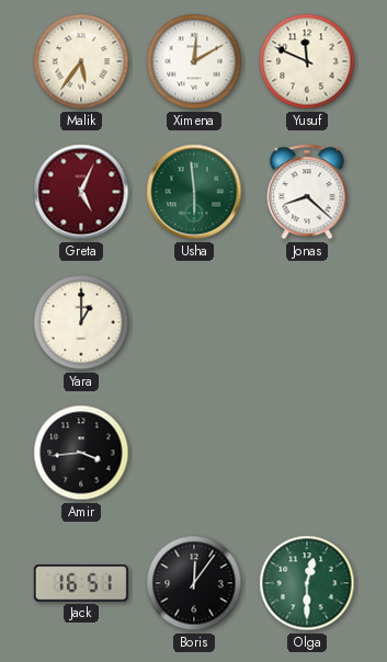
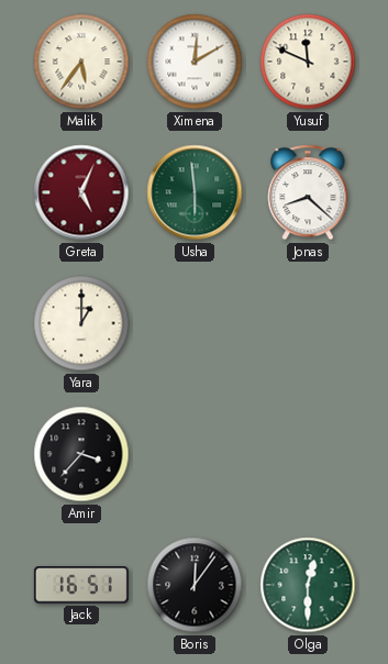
Amir: 3:44 -> 3:37
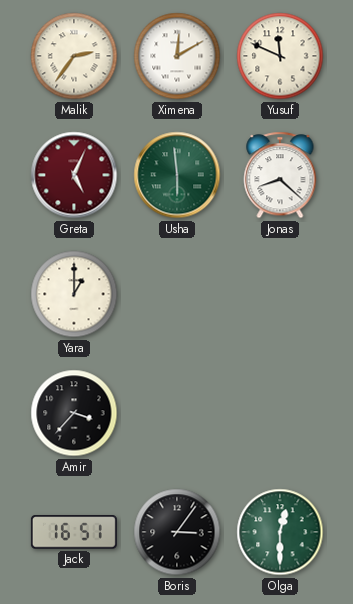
Malik: 5:36 -> 2:36
Boris: 12:06 -> 3:06
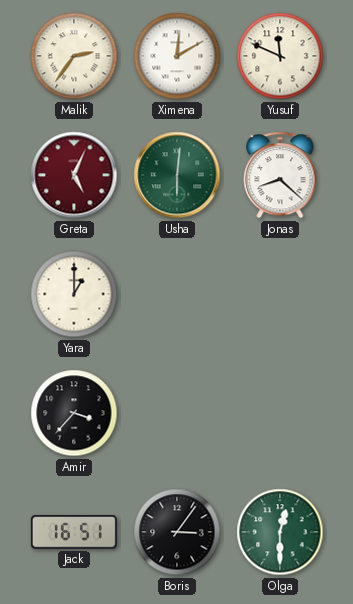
Usha: 5:59 -> 6:01
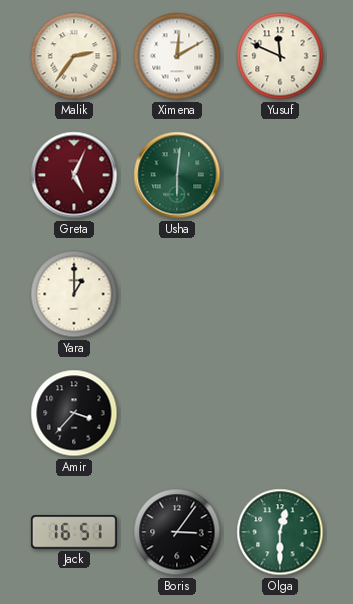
Jonas: 8:22 -> none
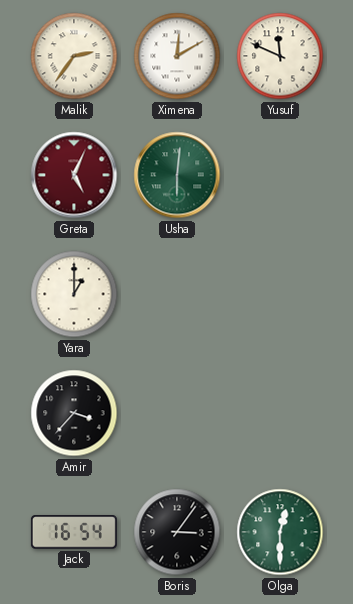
Jack: 16:51 -> 16:54
